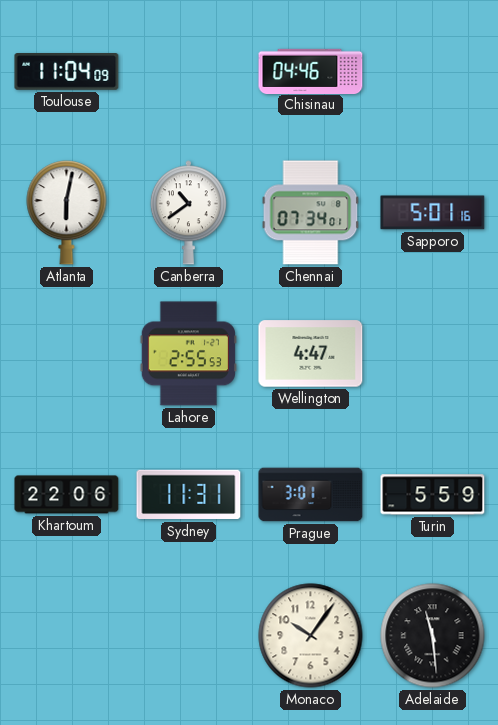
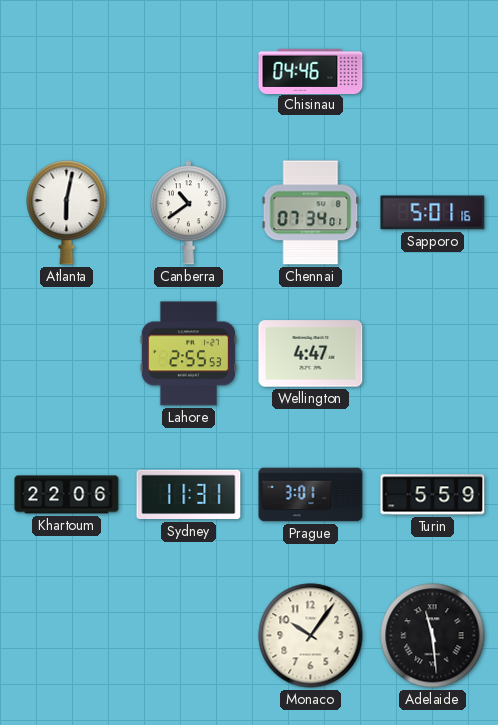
Toulouse: 11:04 -> none
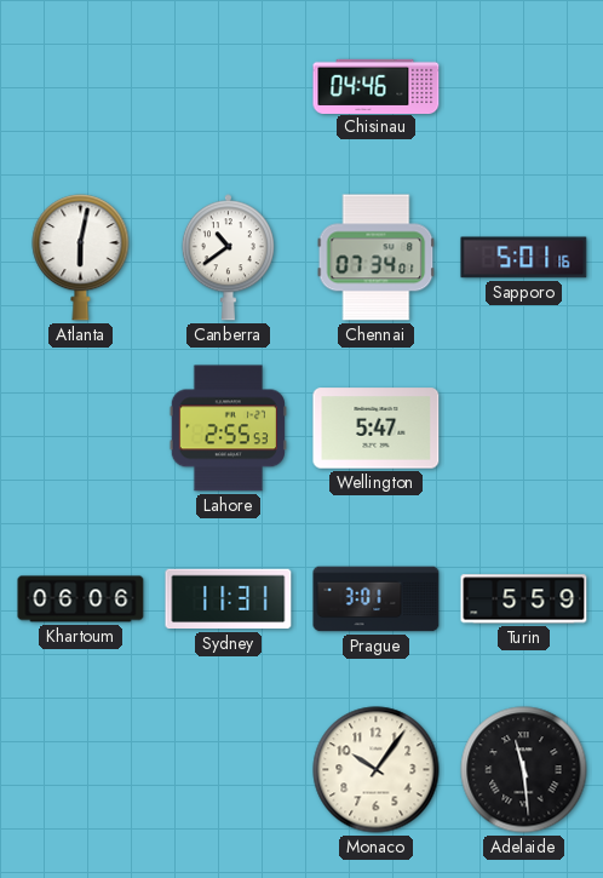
Wellington: 4:47 -> 5:47
Khartoum: 22:06 -> 06:06
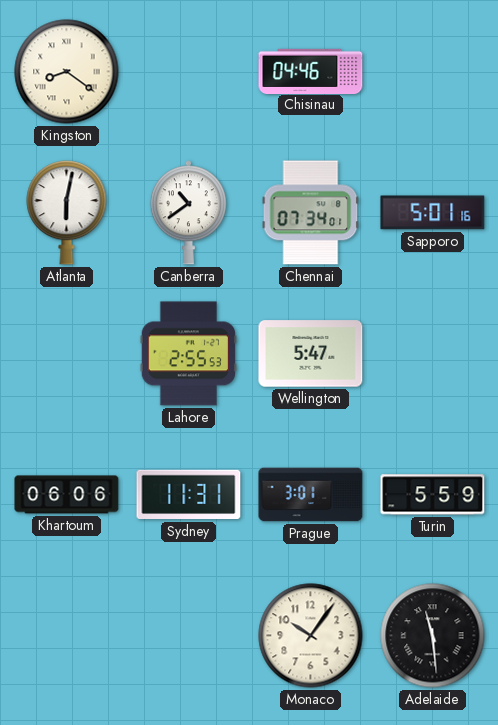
Kingston: none -> 8:21
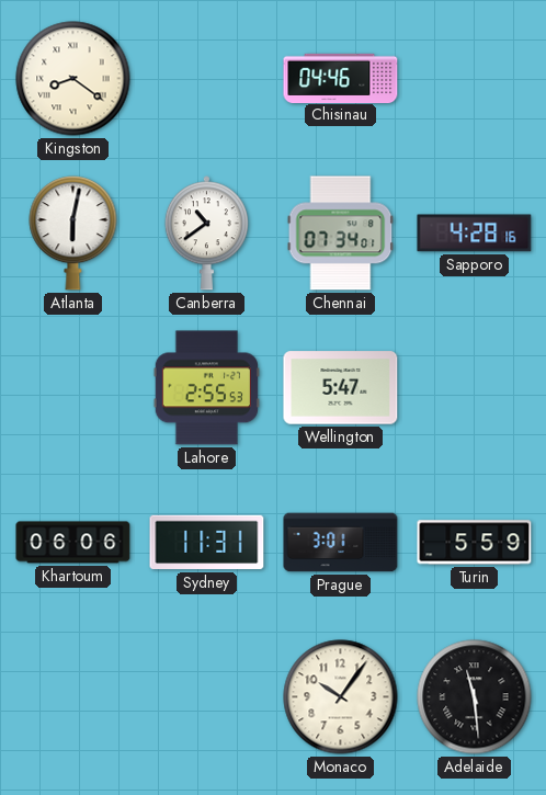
Sapporo: 5:01 -> 4:28
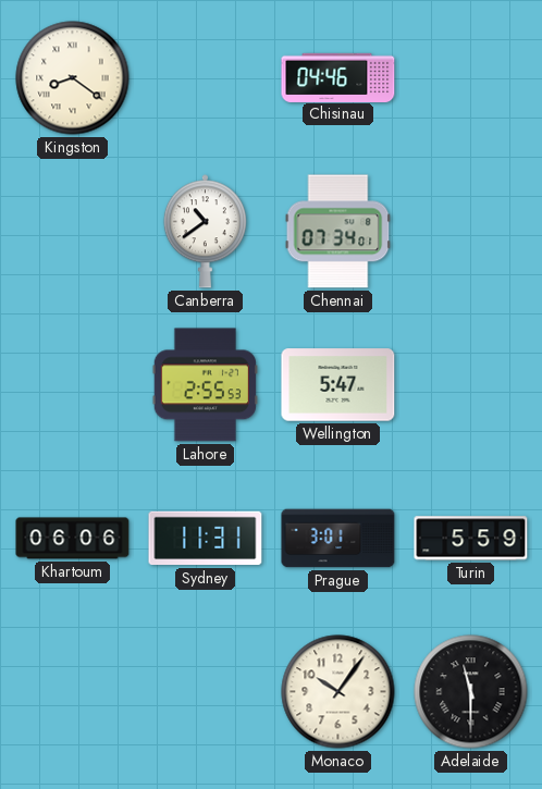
Atlanta: 6:02 -> none
Sapporo: 4:28 -> none
Adelaide: 11:29 -> 11:30
